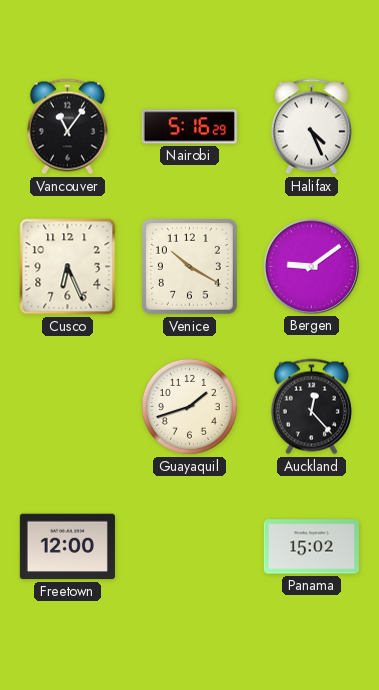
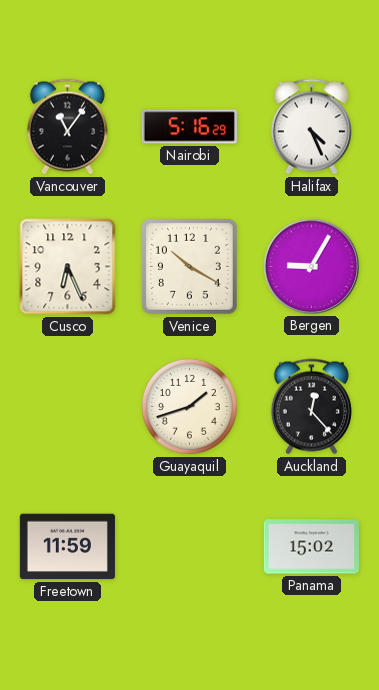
Bergen: 9:09 -> 9:05
Freetown: 12:00 -> 11:59
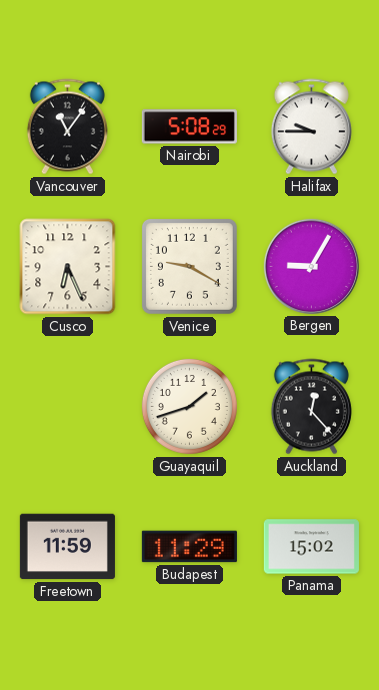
Nairobi: 5:16 -> 5:08
Halifax: 4:26 -> 9:45
Venice: 10:20 -> 9:20
Budapest: none -> 11:29
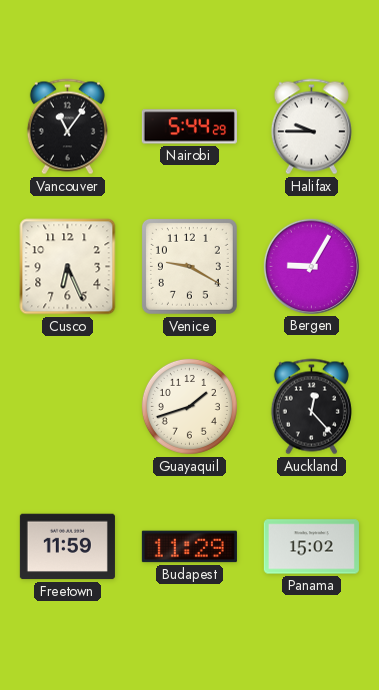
Nairobi: 5:08 -> 5:44
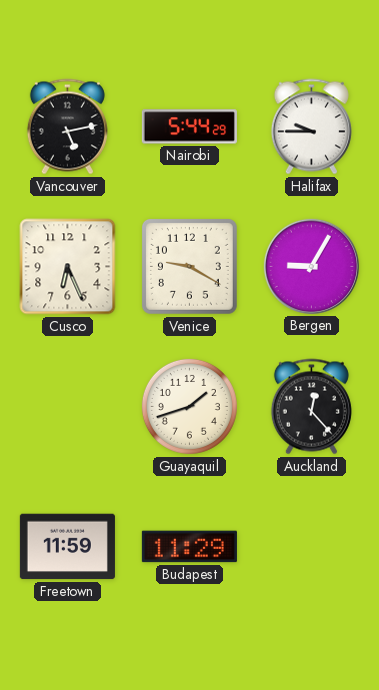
Vancouver: 11:06 -> 5:13
Panama: 15:02 -> none
